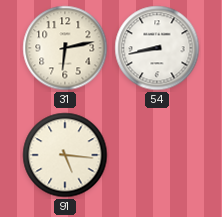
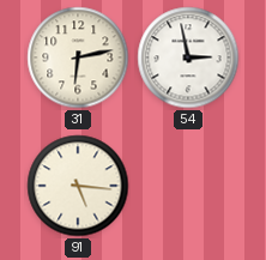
54: 8:43 -> 2:58
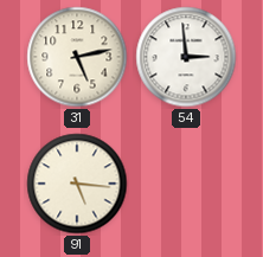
31: 6:13 -> 5:13
54: 2:58 -> 2:59
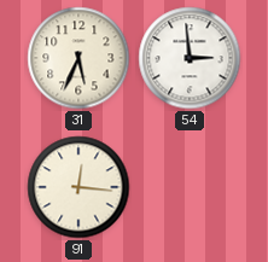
31: 5:13 -> 5:34
91: 5:16 -> 12:16
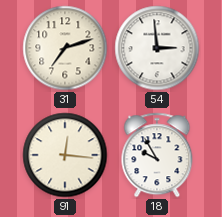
31: 5:34 -> 7:12
18: none -> 9:55
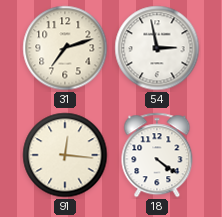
54: 2:59 -> 2:58
18: 9:55 -> 4:21
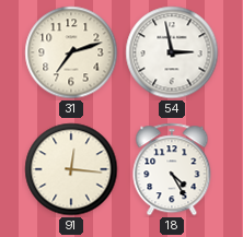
18: 4:21 -> 4:25
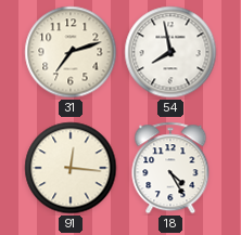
54: 2:58 -> 7:58
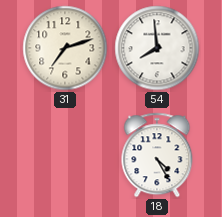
54: 7:58 -> 7:59
91: 12:16 -> none
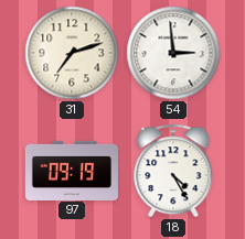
54: 7:59 -> 2:59
97: none -> 09:19
